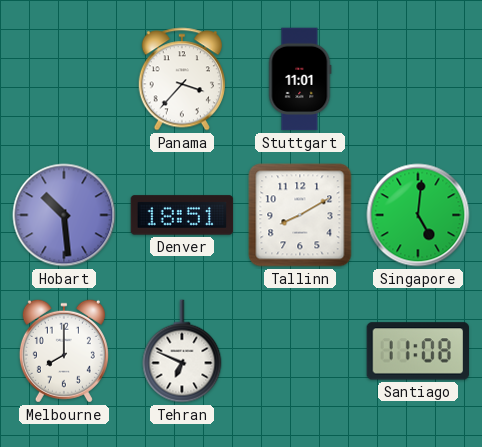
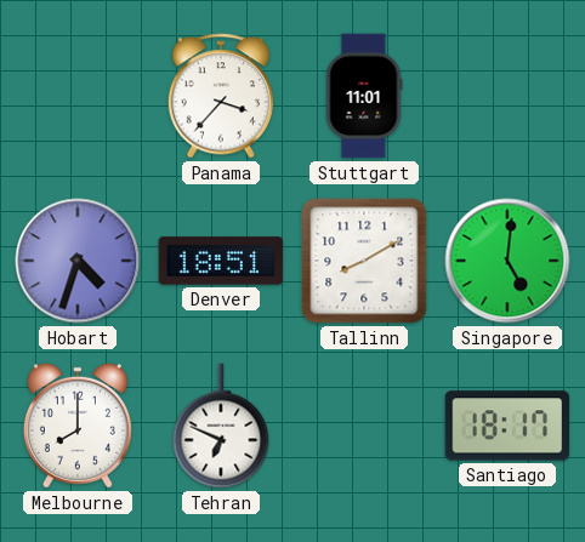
Hobart: 10:29 -> 4:33
Santiago: 11:08 -> 18:17
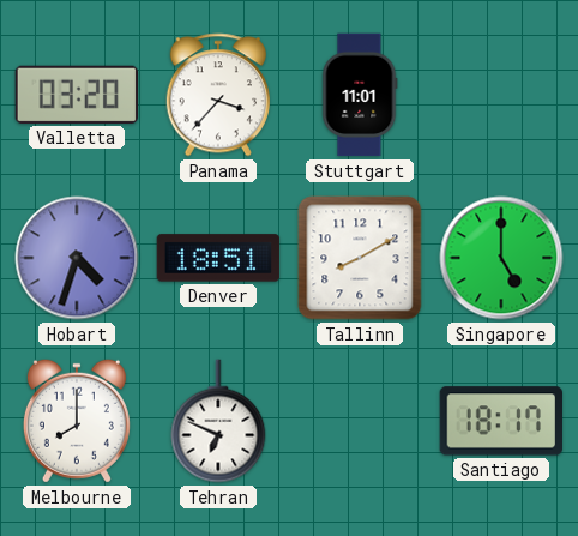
Valletta: none -> 03:20
Singapore: 5:01 -> 5:00
